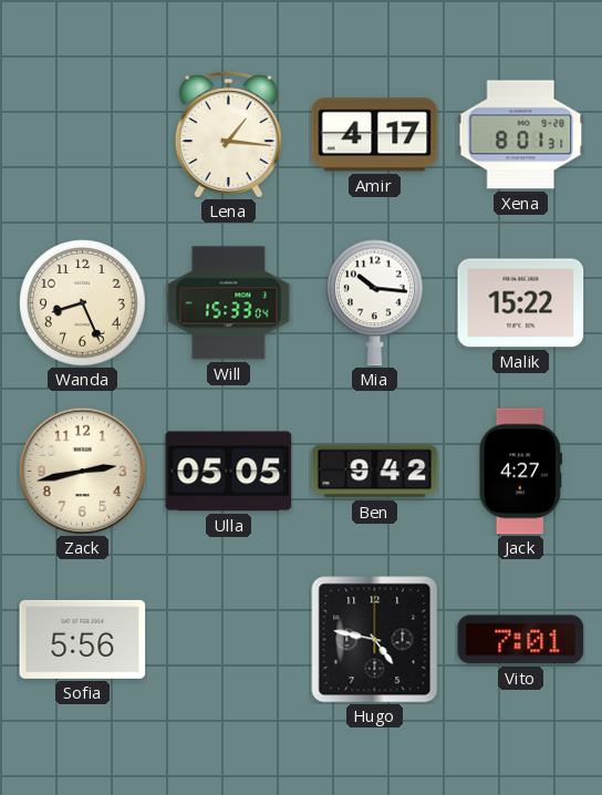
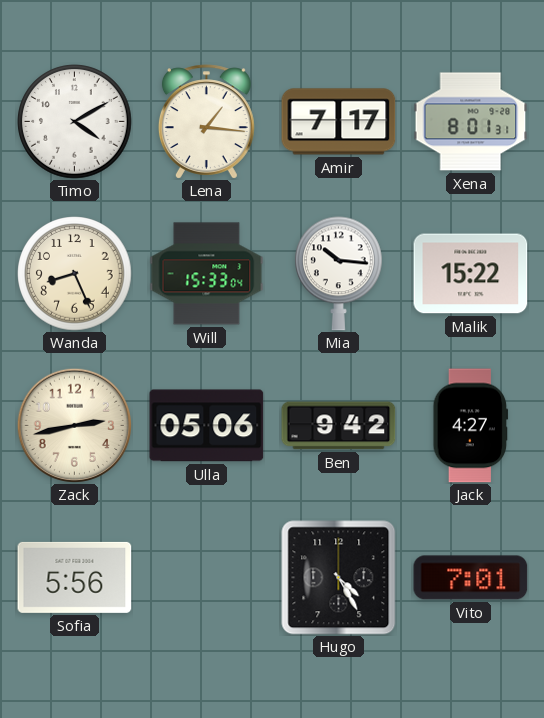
Timo: none -> 4:10
Amir: 4:17 -> 7:17
Ulla: 05:05 -> 05:06
Hugo: 4:47 -> 4:25
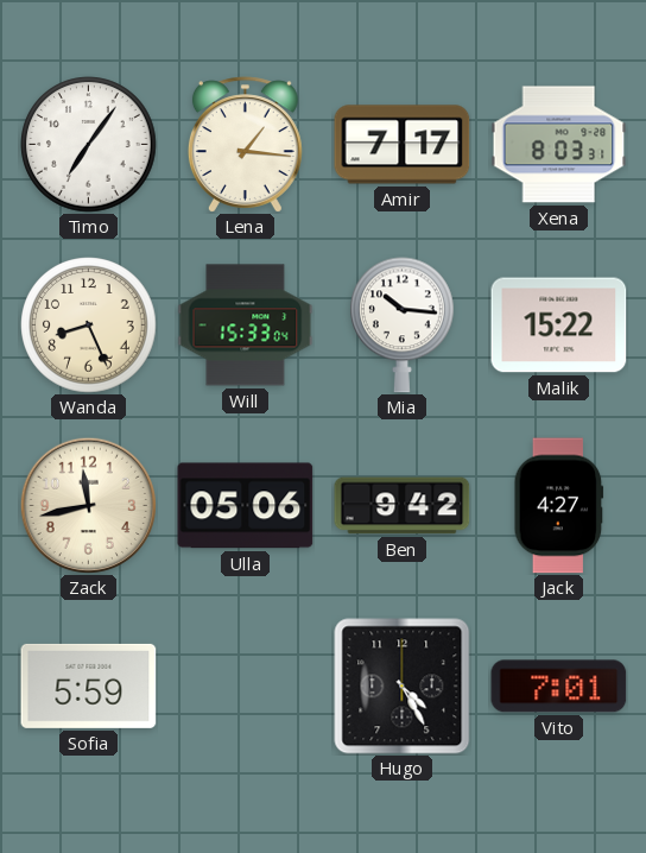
Timo: 4:10 -> 7:06
Xena: 8:01 -> 8:03
Zack: 2:43 -> 11:43
Sofia: 5:56 -> 5:59
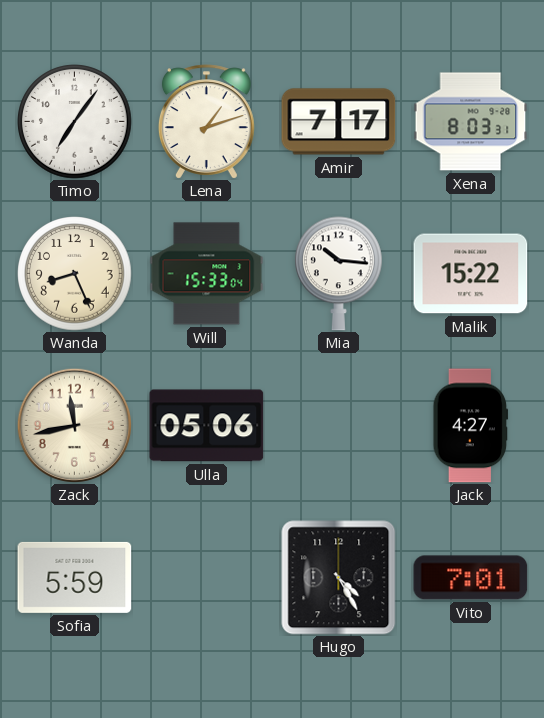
Lena: 1:16 -> 1:12
Ben: 9:42 -> none
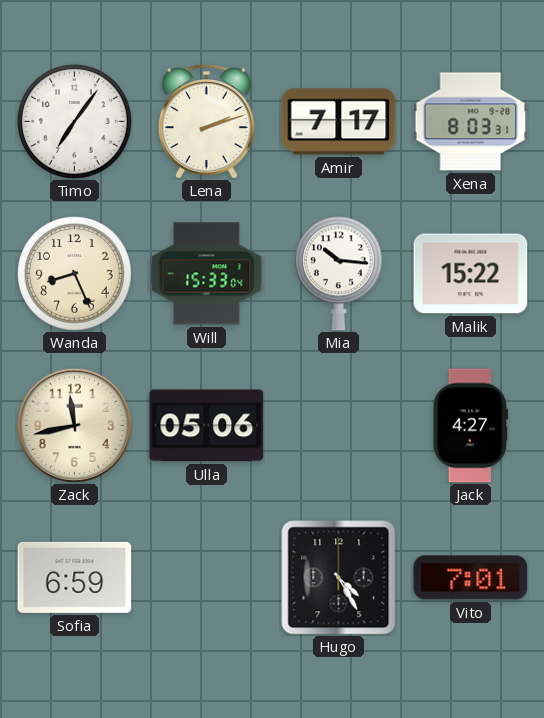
Lena: 1:12 -> 2:12
Sofia: 5:59 -> 6:59
